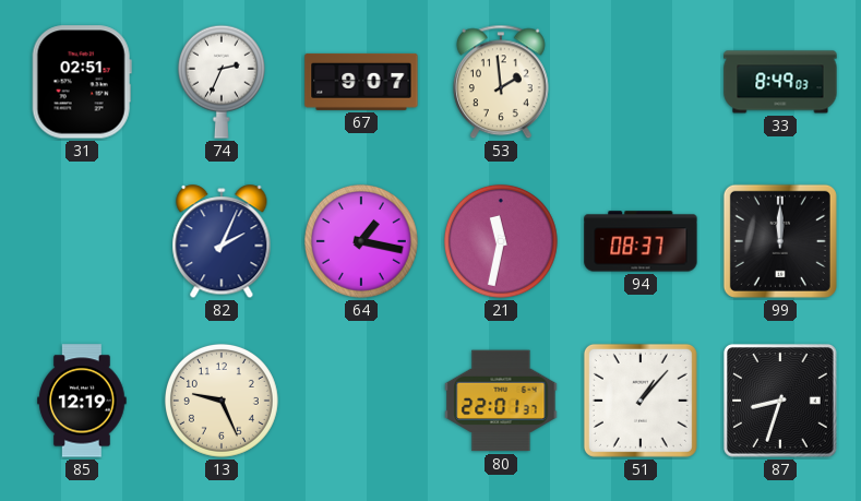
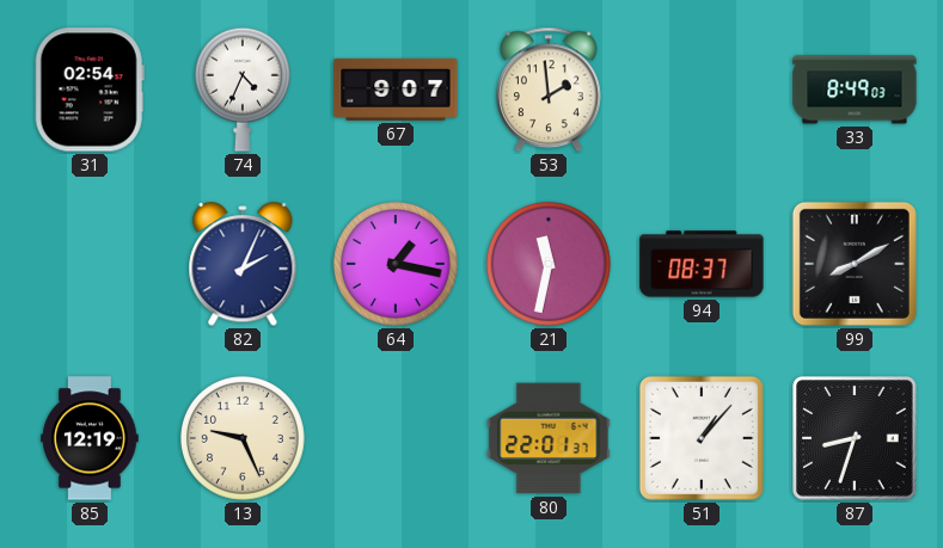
31: 02:51 -> 02:54
74: 2:34 -> 4:34
99: 12:00 -> 8:10
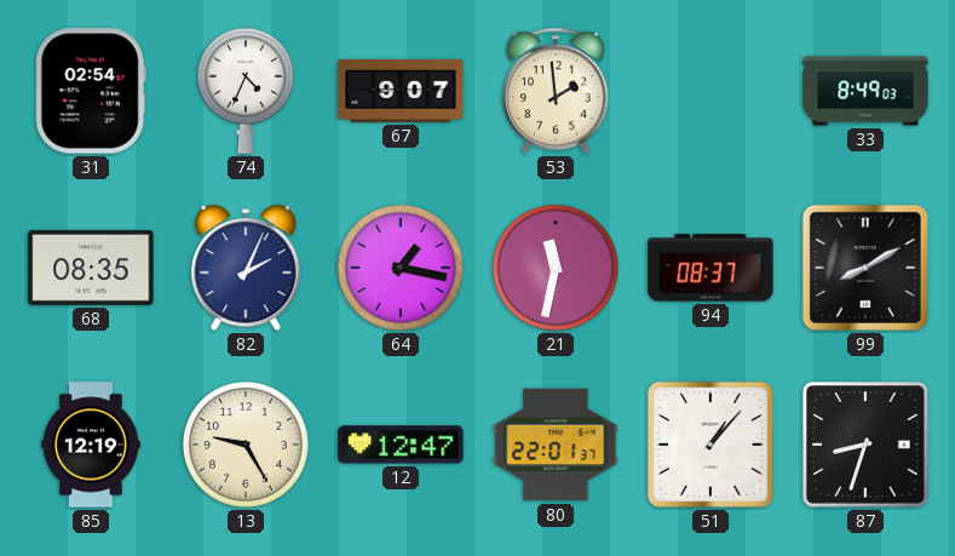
68: none -> 08:35
13: 9:26 -> 9:25
12: none -> 12:47
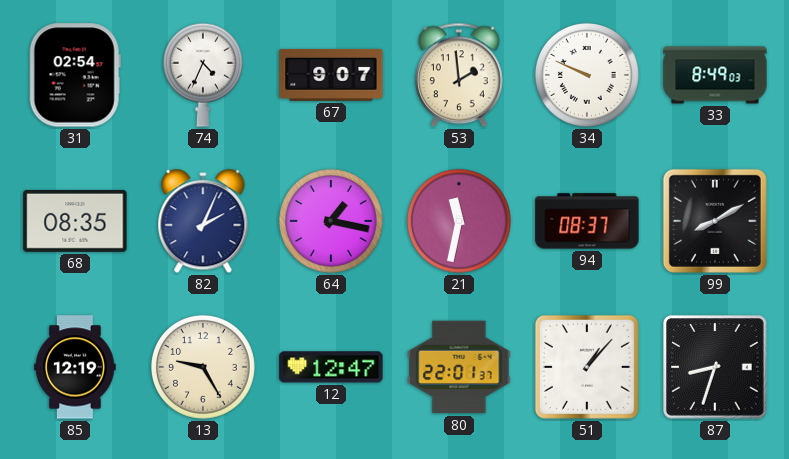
34: none -> 9:49
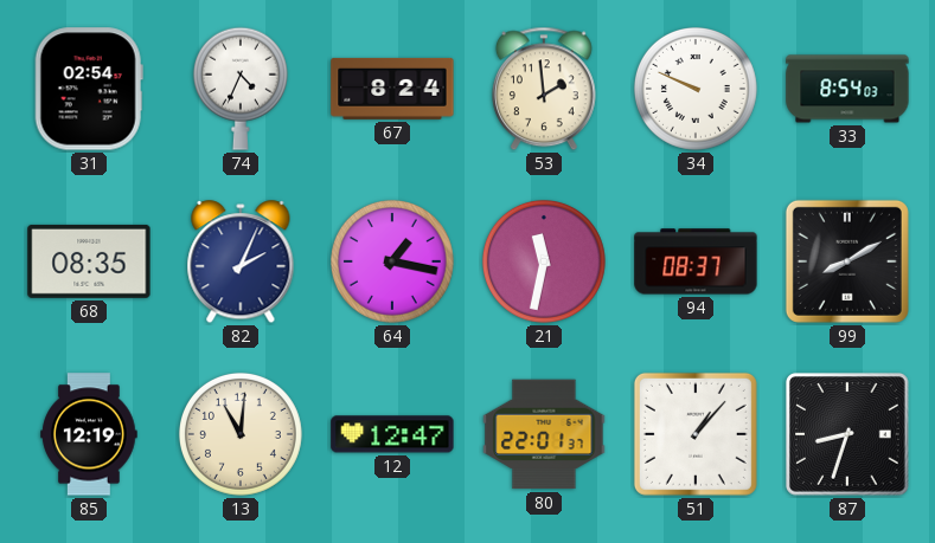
67: 9:07 -> 8:24
33: 8:49 -> 8:54
13: 9:25 -> 11:01
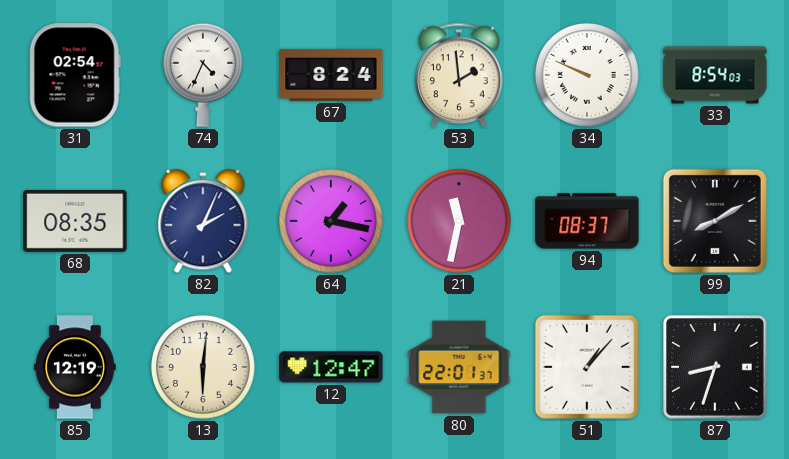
13: 11:01 -> 6:01
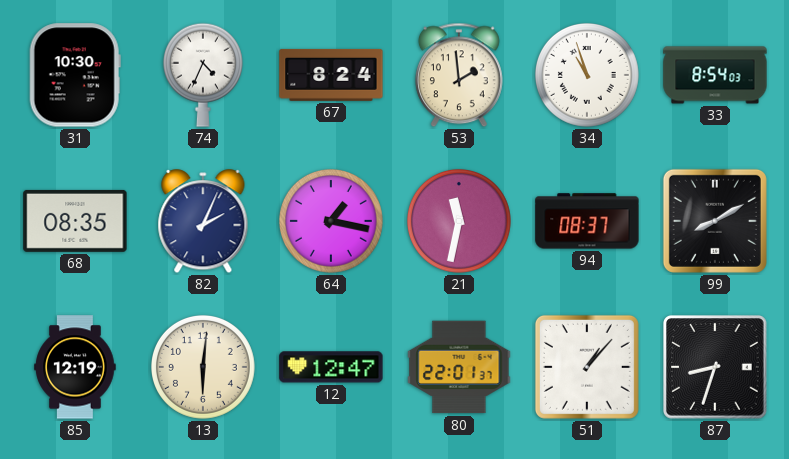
31: 02:54 -> 10:30
34: 9:49 -> 10:57
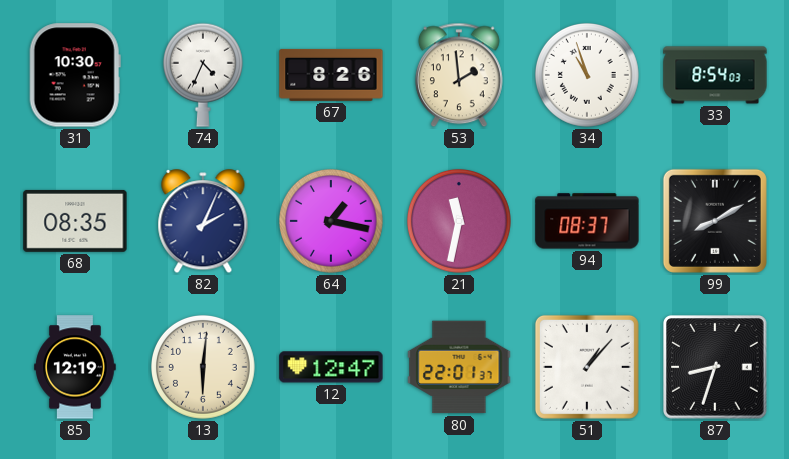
67: 8:24 -> 8:26
